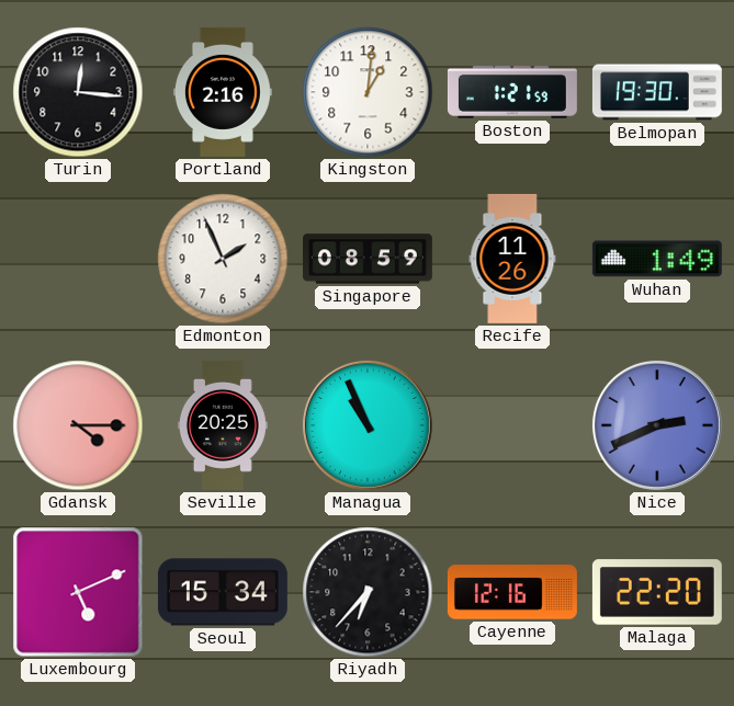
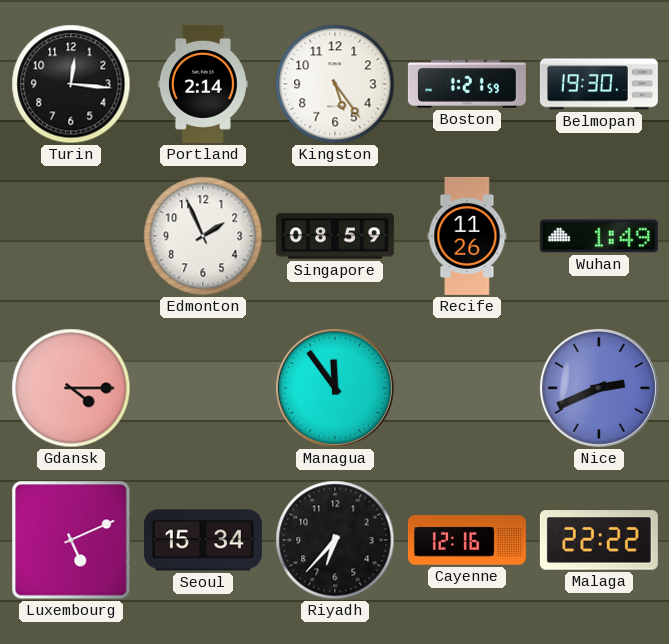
Portland: 2:16 -> 2:14
Kingston: 1:01 -> 5:24
Seville: 20:25 -> none
Managua: 10:56 -> 11:54
Malaga: 22:20 -> 22:22
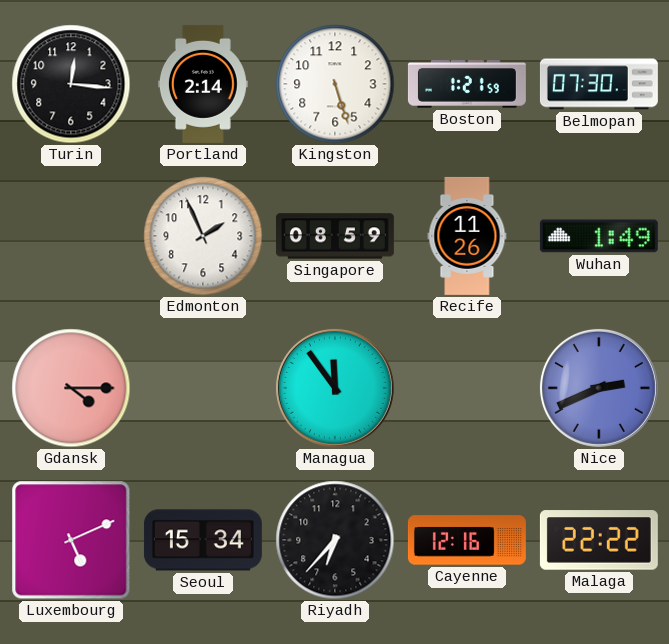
Kingston: 5:24 -> 5:27
Belmopan: 19:30 -> 07:30
